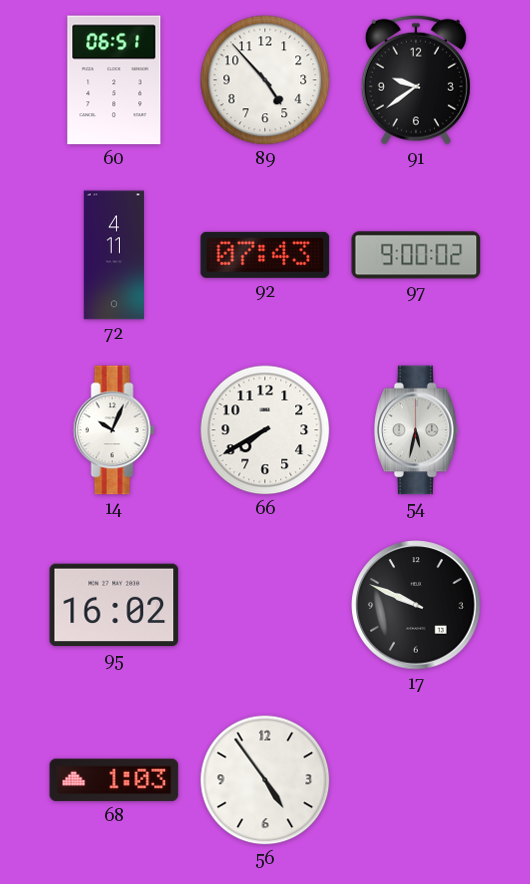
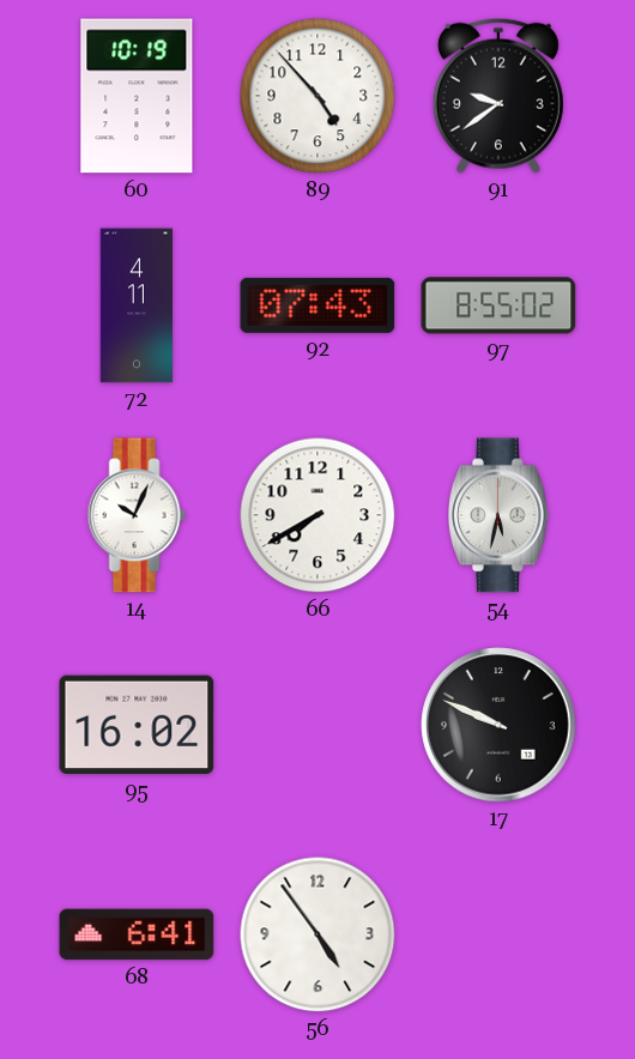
60: 06:51 -> 10:19
97: 9:00 -> 8:55
68: 1:03 -> 6:41
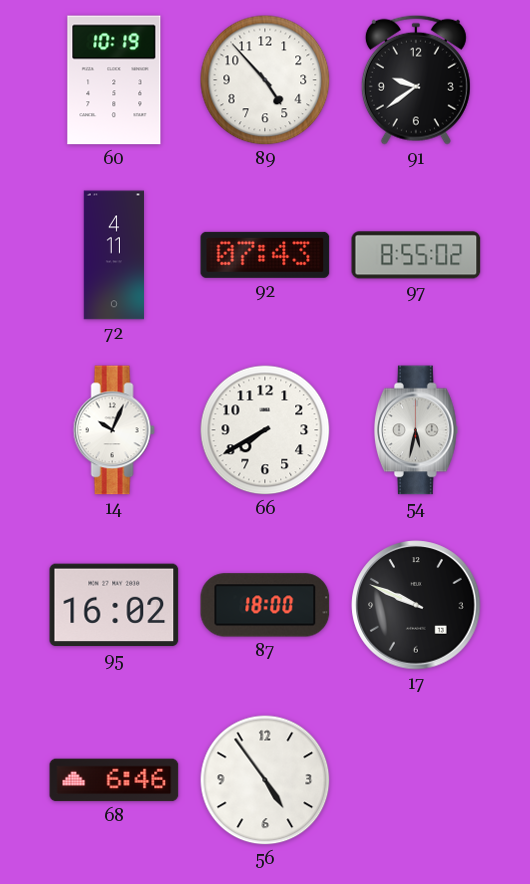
87: none -> 18:00
68: 6:41 -> 6:46
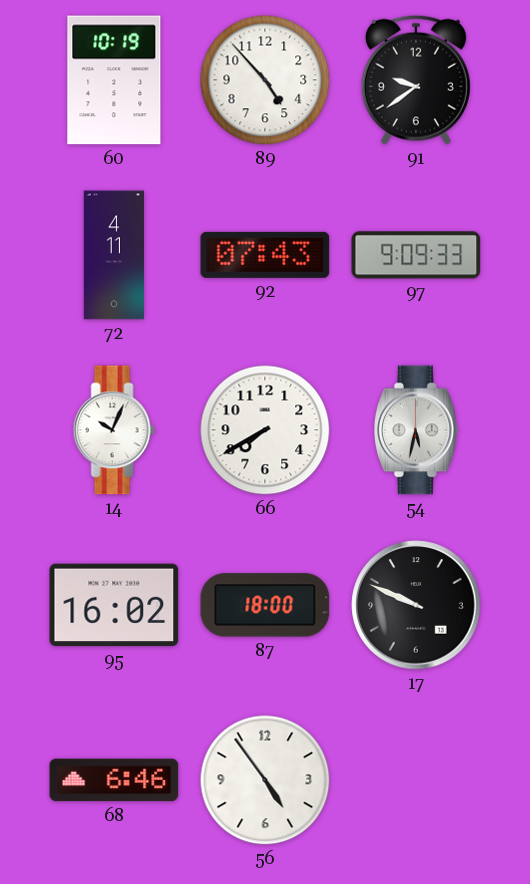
97: 8:55 -> 9:09
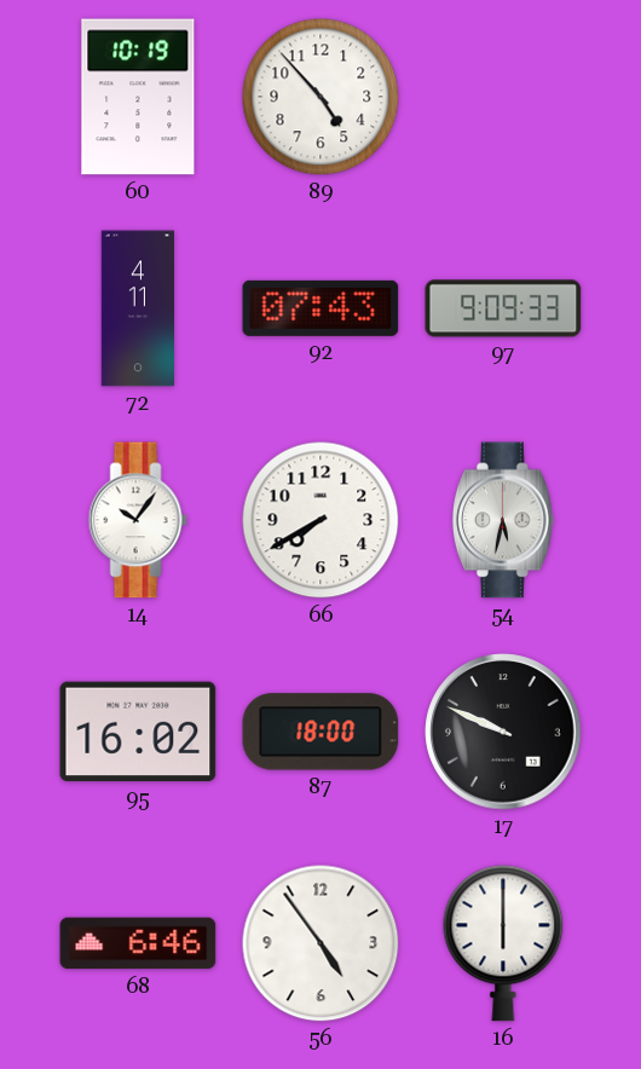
91: 9:39 -> none
14: 10:04 -> 10:06
16: none -> 6:00
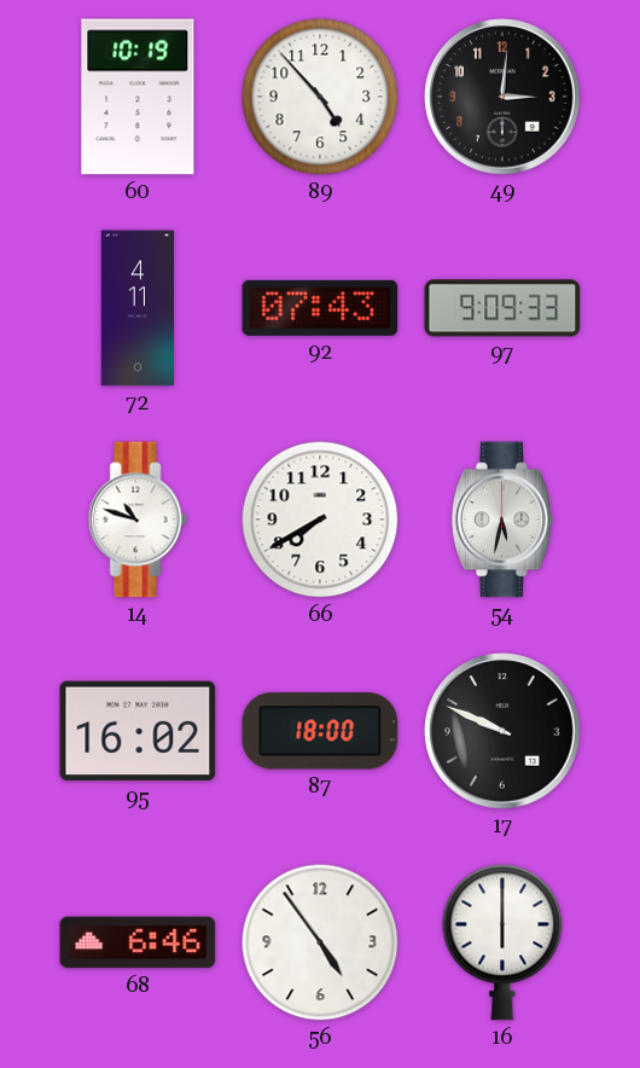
49: none -> 3:01
14: 10:06 -> 10:48
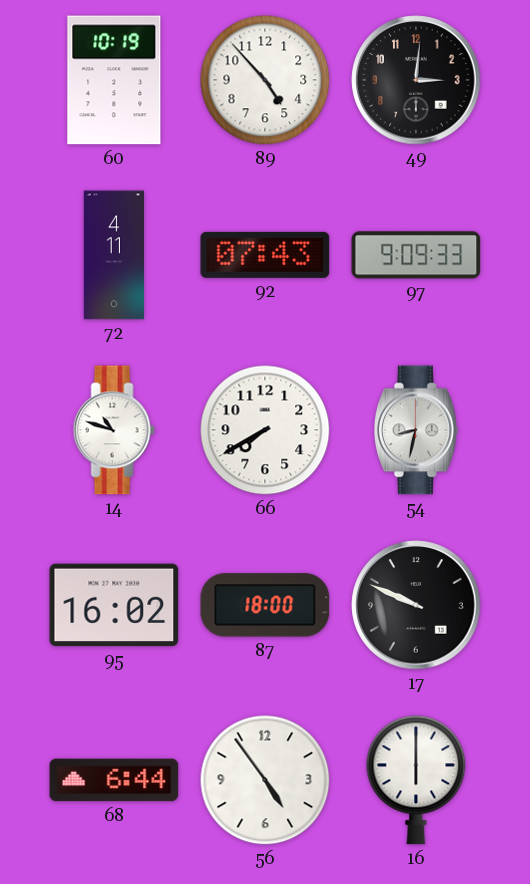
54: 5:32 -> 8:32
68: 6:46 -> 6:44
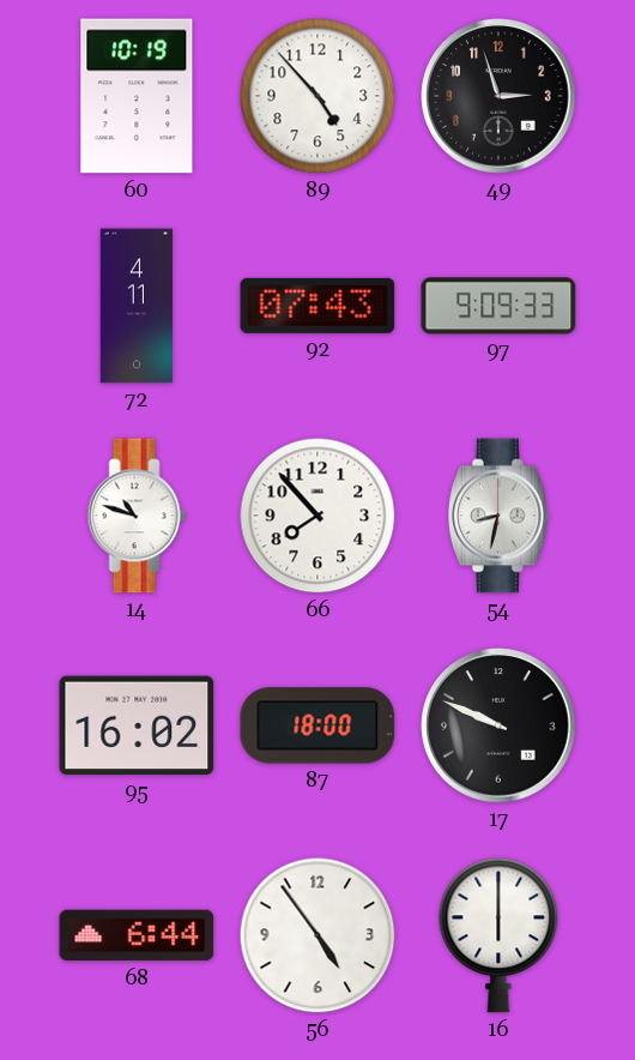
49: 3:01 -> 2:57
66: 7:40 -> 7:53
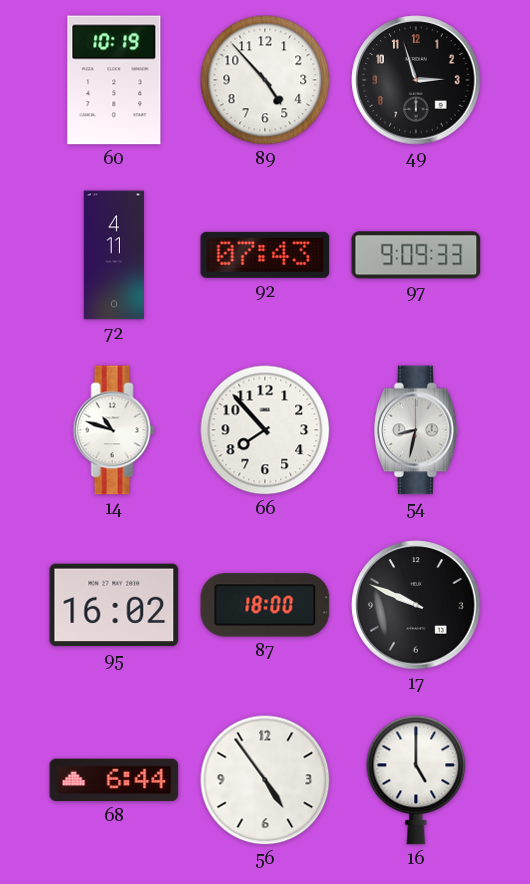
16: 6:00 -> 5:00
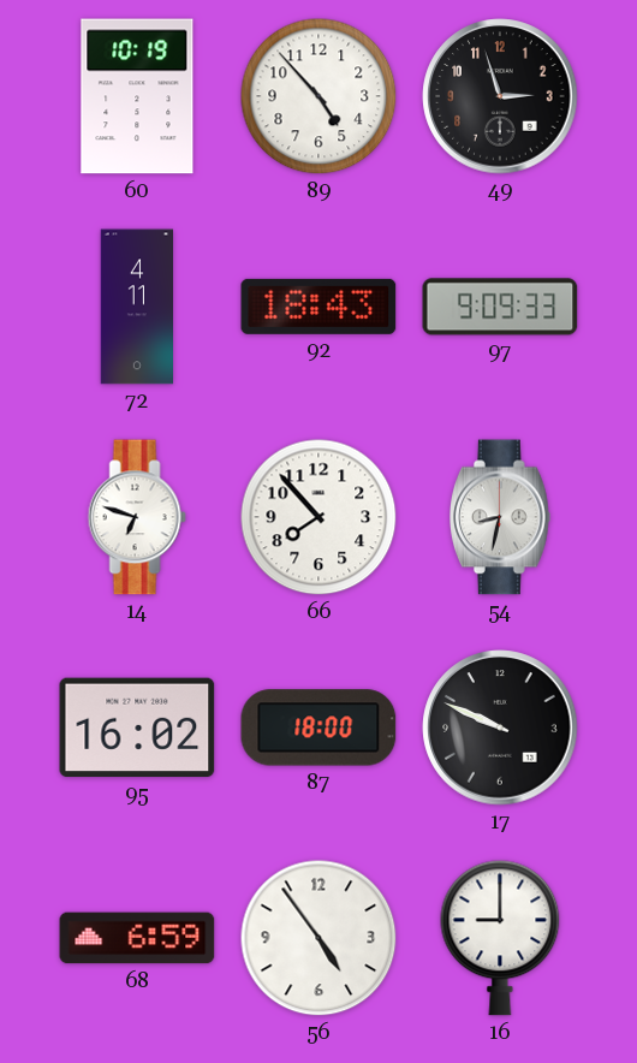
92: 07:43 -> 18:43
14: 10:48 -> 6:48
68: 6:44 -> 6:59
16: 5:00 -> 9:00
